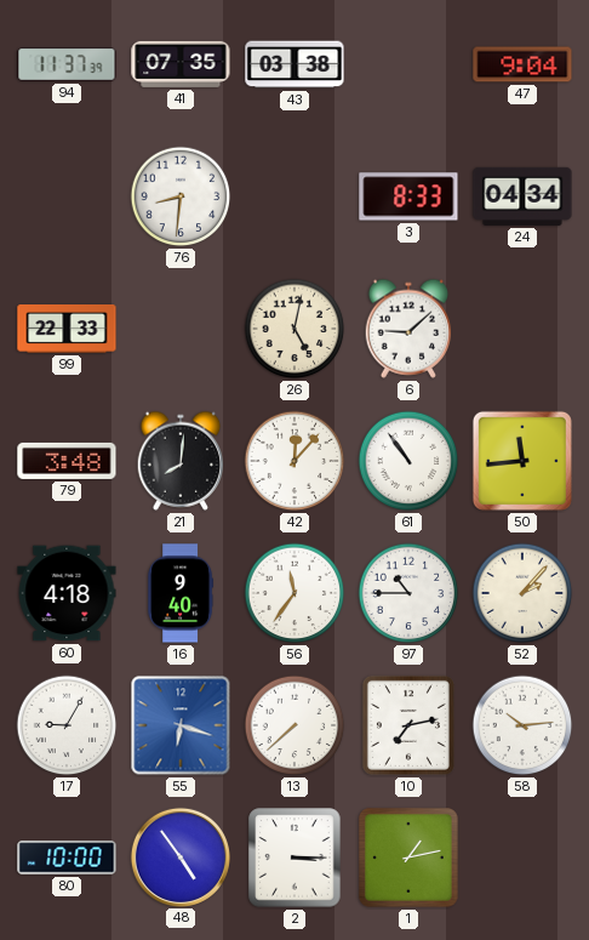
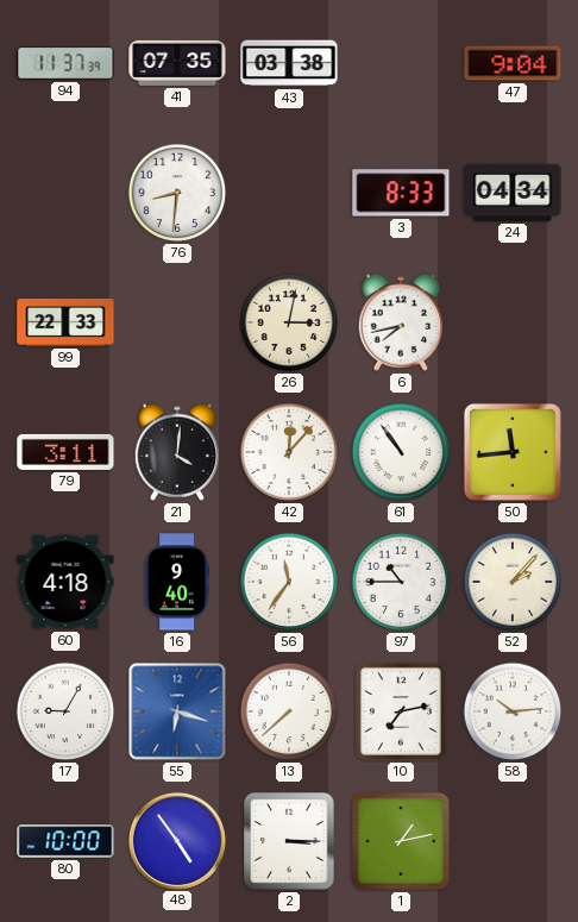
26: 5:02 -> 3:02
6: 9:08 -> 7:43
79: 3:48 -> 3:11
21: 8:01 -> 4:01
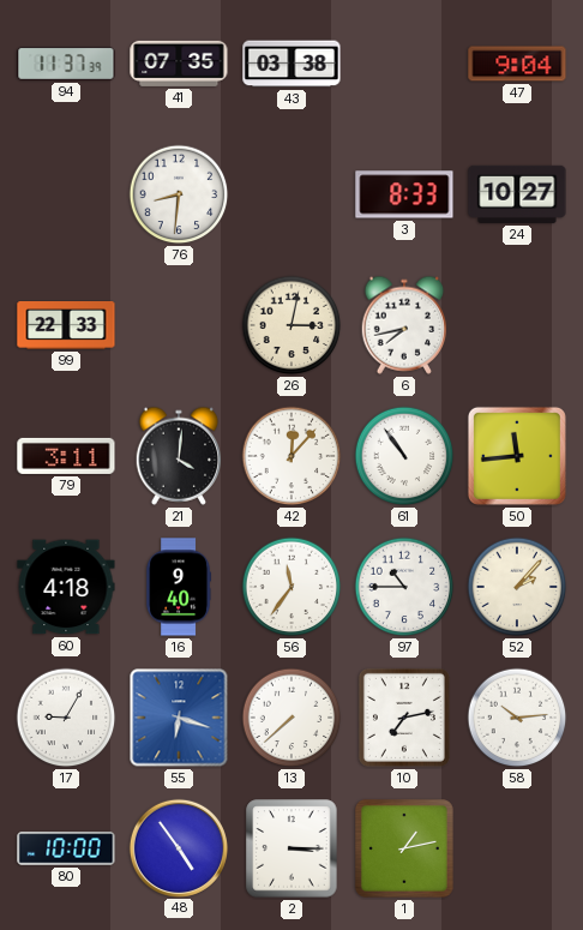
24: 04:34 -> 10:27
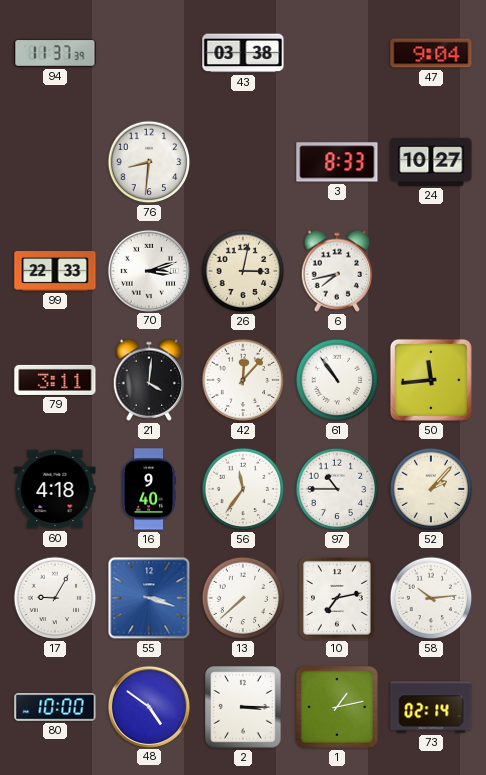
41: 07:35 -> none
70: none -> 3:12
55: 6:18 -> 3:18
48: 4:54 -> 4:51
73: none -> 02:14
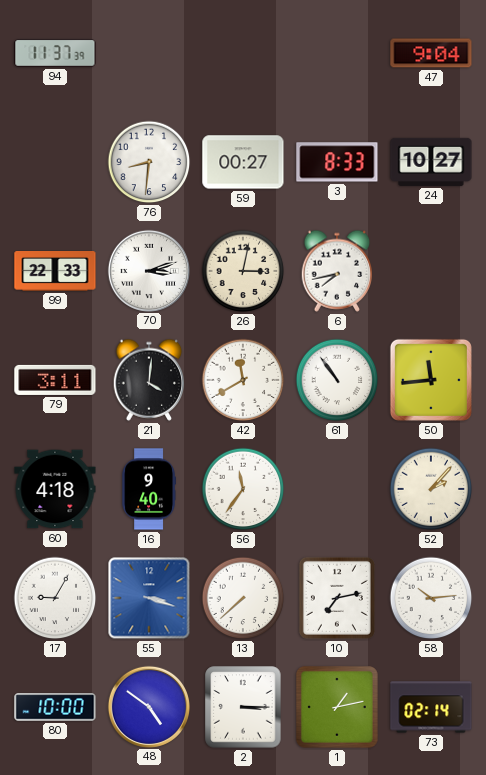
43: 03:38 -> none
59: none -> 00:27
42: 12:07 -> 11:40
97: 10:45 -> none
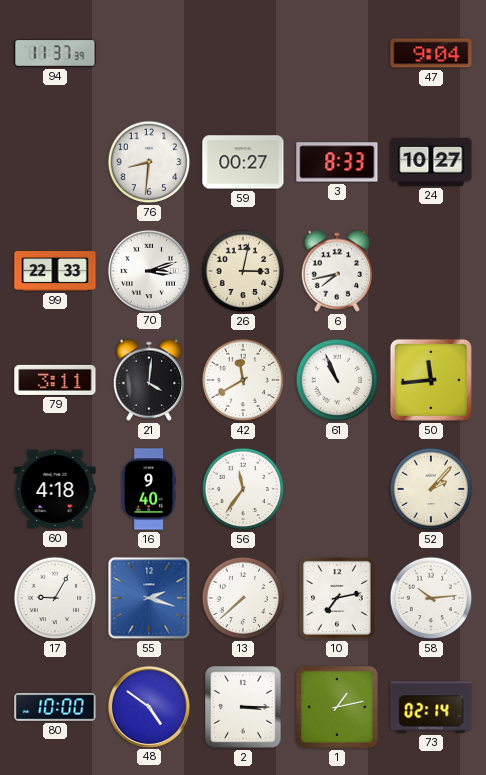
61: 10:54 -> 10:56
55: 3:18 -> 2:18
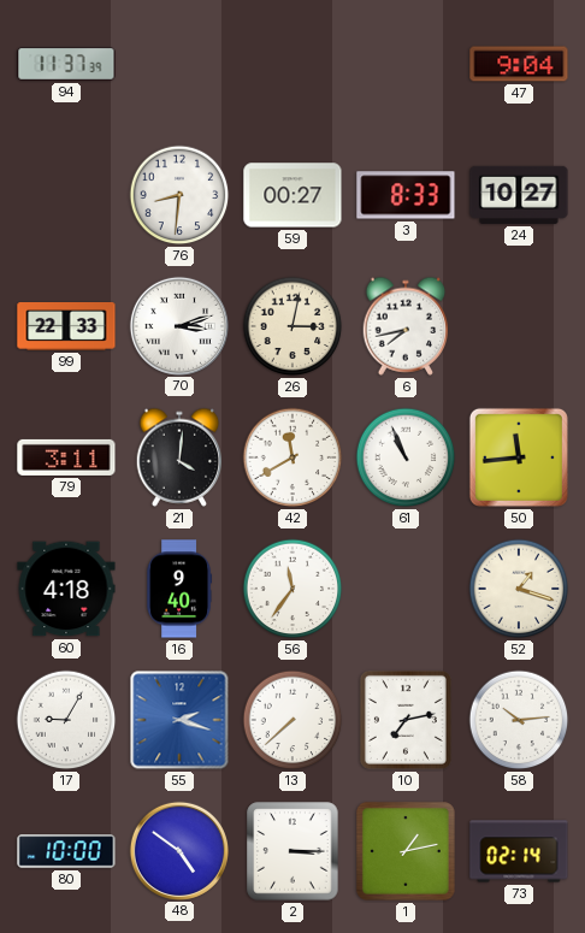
52: 2:07 -> 1:18
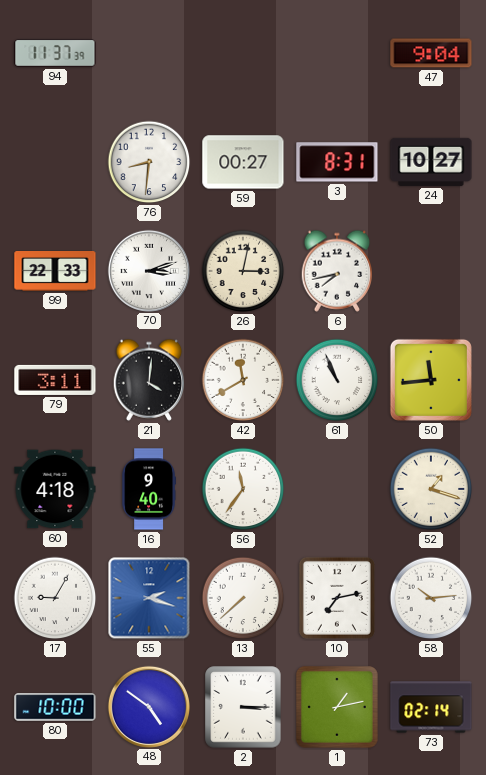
3: 8:33 -> 8:31
